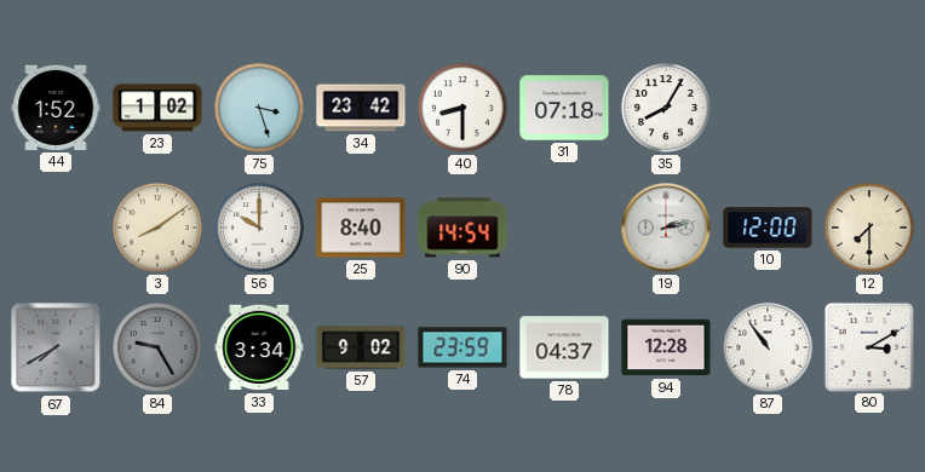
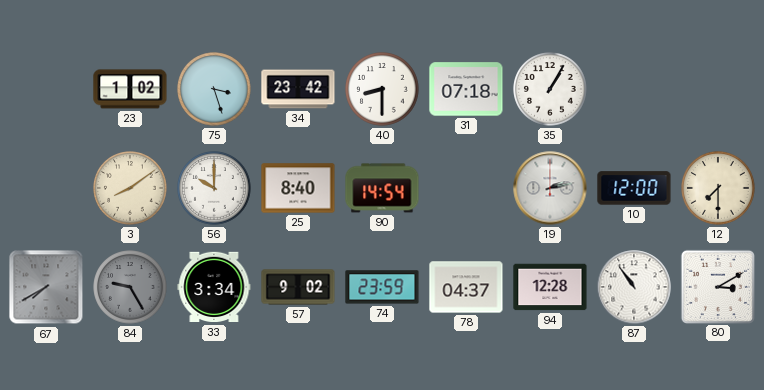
44: 1:52 -> none
35: 8:05 -> 1:05
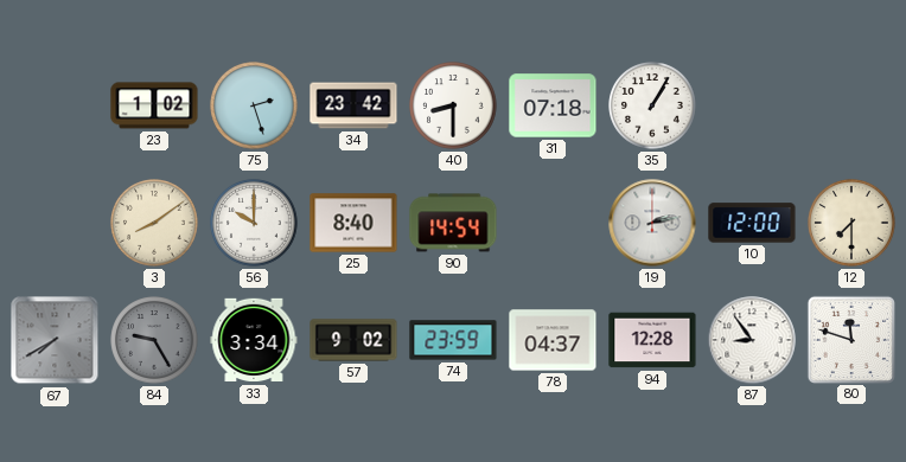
75: 3:27 -> 2:27
87: 10:54 -> 8:54
80: 3:10 -> 11:48
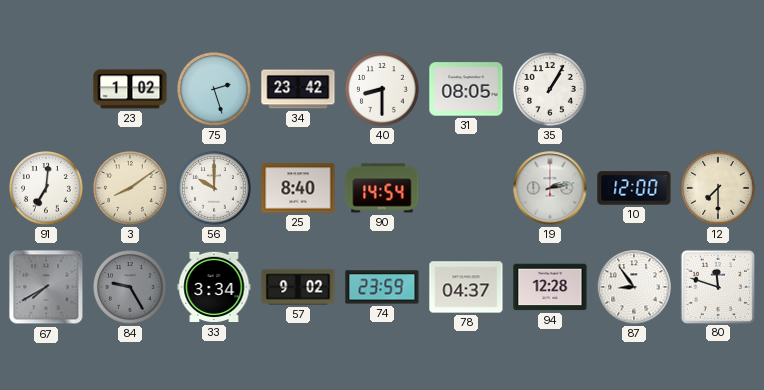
31: 07:18 -> 08:05
91: none -> 7:01
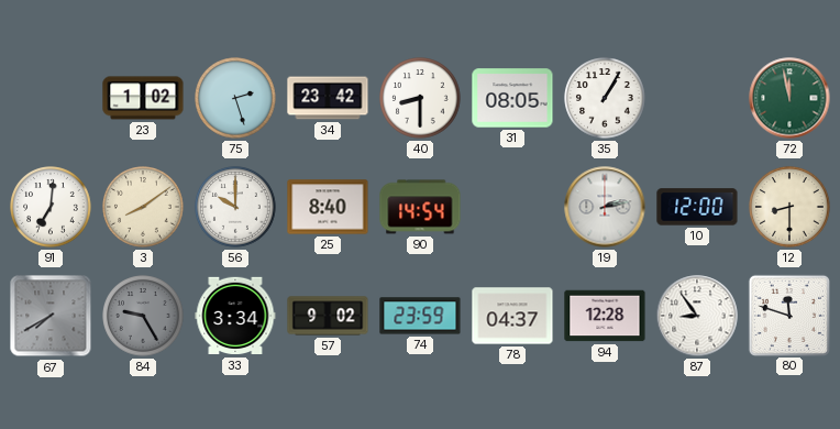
72: none -> 11:58
12: 7:30 -> 8:30
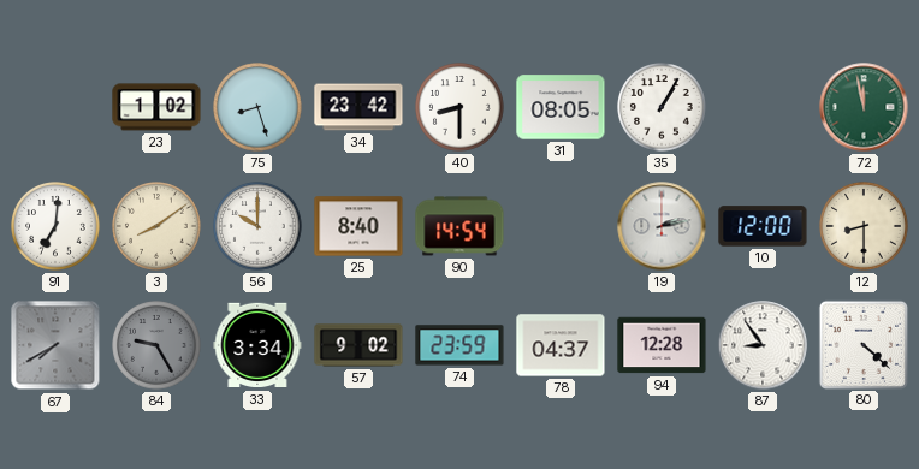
75: 2:27 -> 8:27
80: 11:48 -> 4:22
